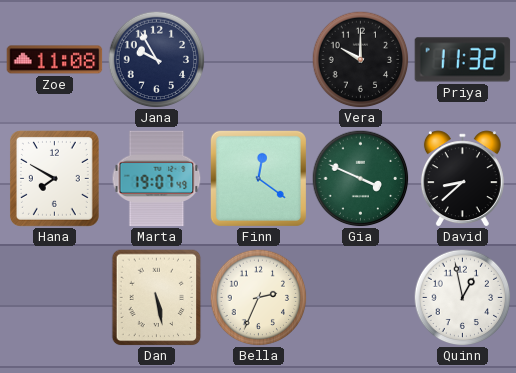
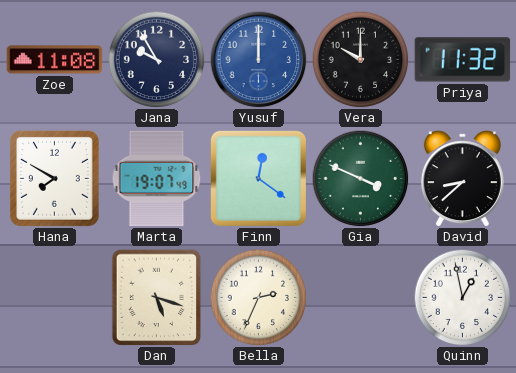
Yusuf: none -> 12:00
Dan: 5:28 -> 5:18
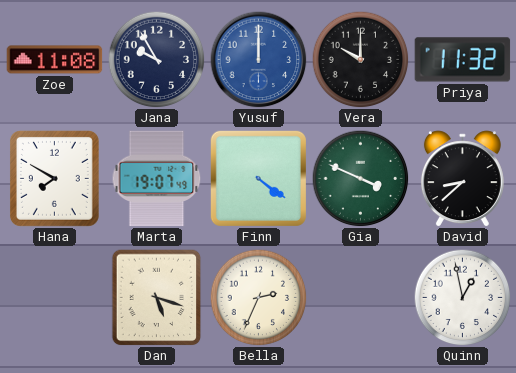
Finn: 12:21 -> 4:21
